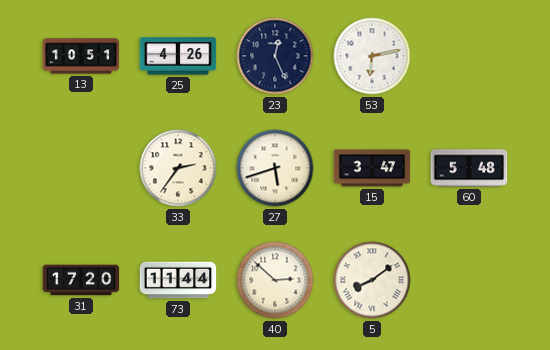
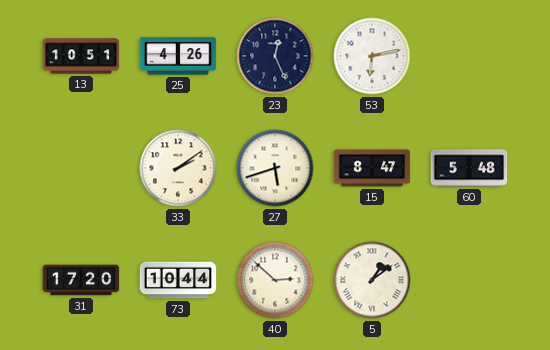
33: 2:36 -> 2:09
15: 3:47 -> 8:47
73: 11:44 -> 10:44
5: 8:09 -> 1:09
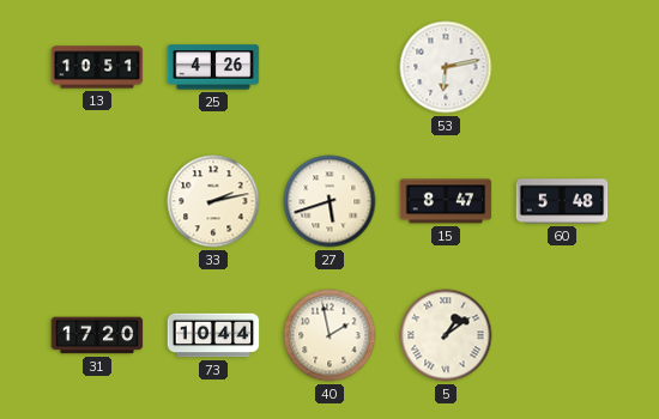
23: 12:26 -> none
33: 2:09 -> 2:13
40: 2:52 -> 1:58
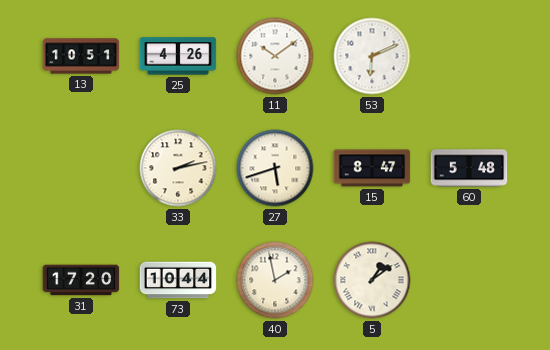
11: none -> 10:09
53: 6:13 -> 6:11
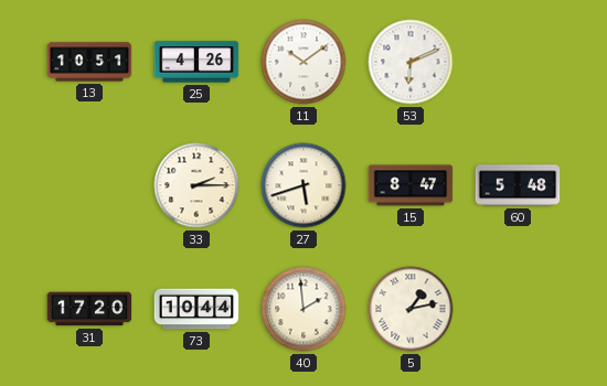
33: 2:13 -> 2:15
40: 1:58 -> 1:59
5: 1:09 -> 1:13
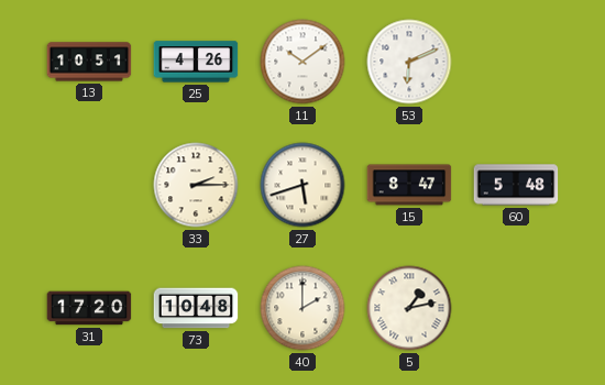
73: 10:44 -> 10:48
40: 1:59 -> 2:00
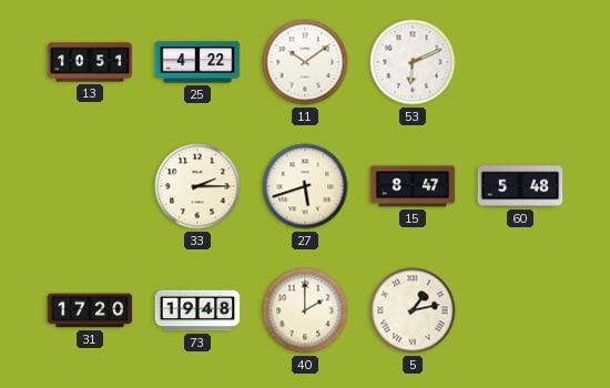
25: 4:26 -> 4:22
73: 10:48 -> 19:48
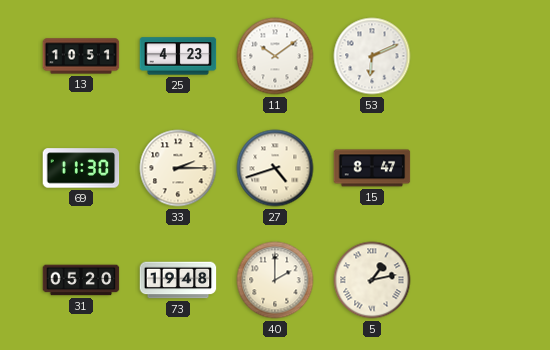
25: 4:22 -> 4:23
69: none -> 11:30
27: 5:42 -> 4:42
60: 5:48 -> none
31: 17:20 -> 05:20
